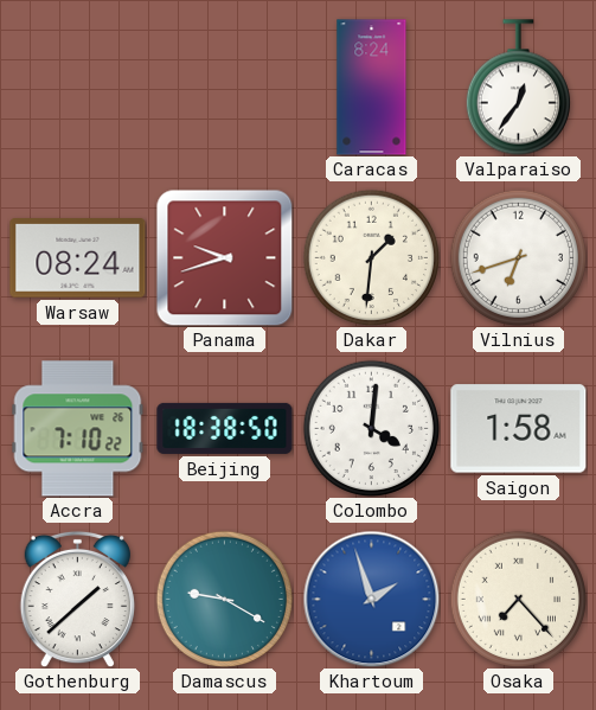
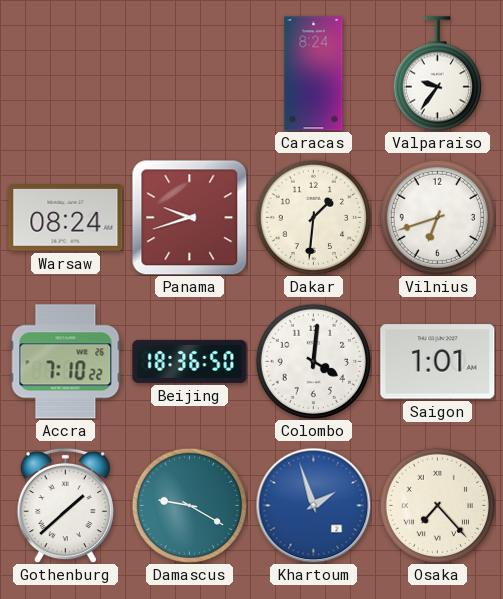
Valparaiso: 12:36 -> 9:36
Beijing: 18:38 -> 18:36
Saigon: 1:58 -> 1:01
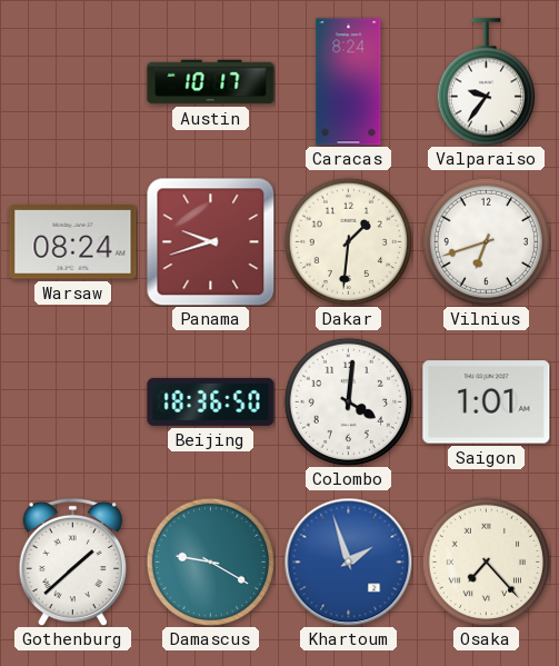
Austin: none -> 10:17
Accra: 7:10 -> none
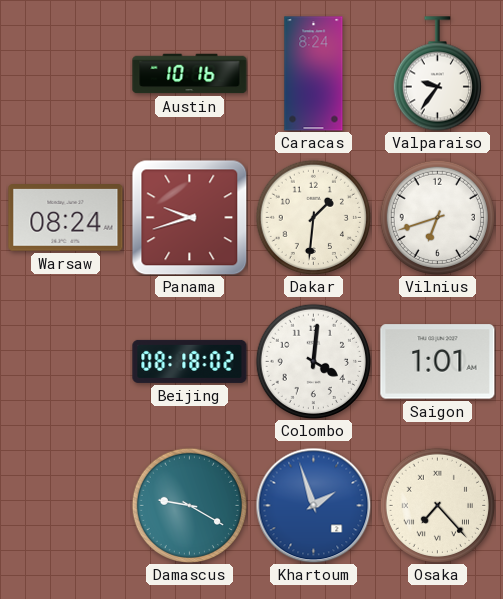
Austin: 10:17 -> 10:16
Beijing: 18:36 -> 08:18
Gothenburg: 1:38 -> none
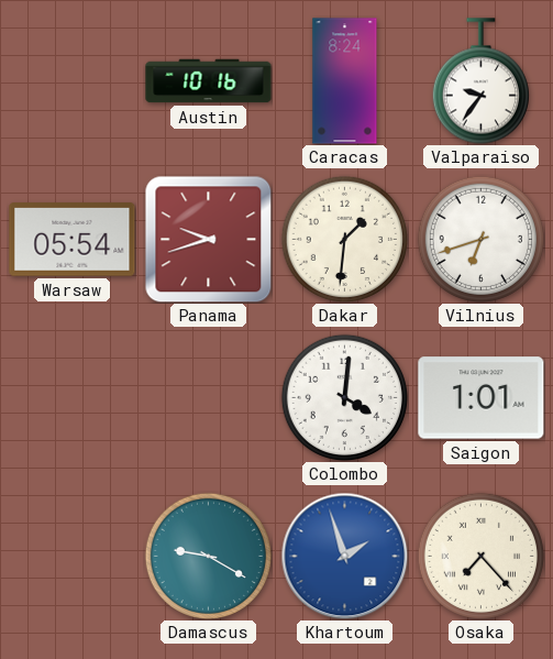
Warsaw: 08:24 -> 05:54
Beijing: 08:18 -> none
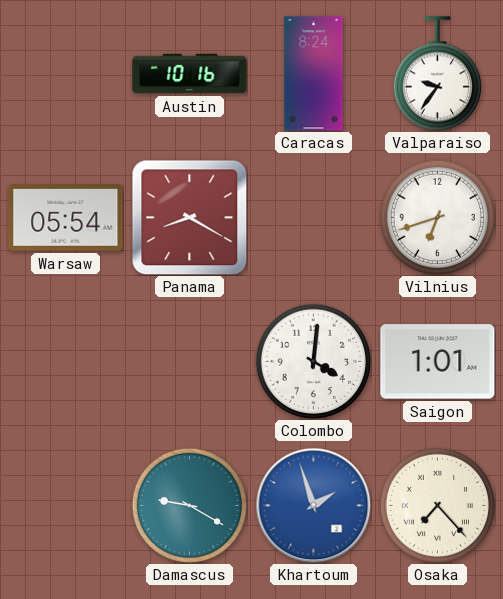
Panama: 9:42 -> 8:20
Dakar: 1:31 -> none
